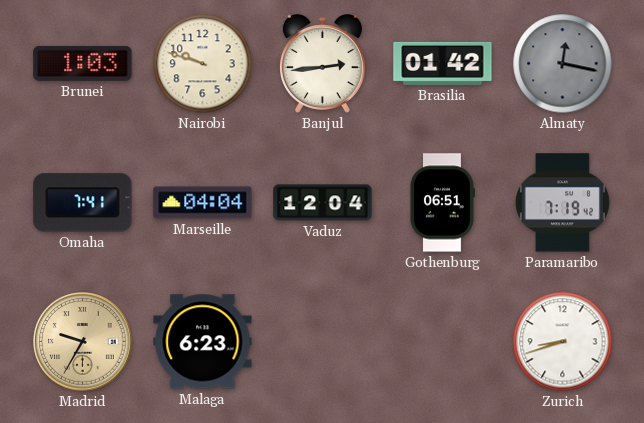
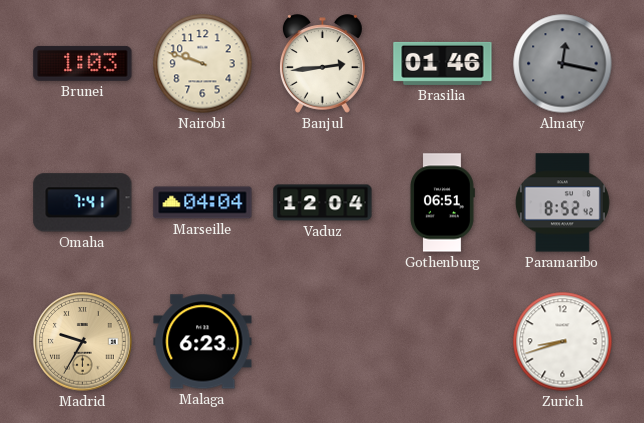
Brasilia: 01:42 -> 01:46
Paramaribo: 7:19 -> 8:52
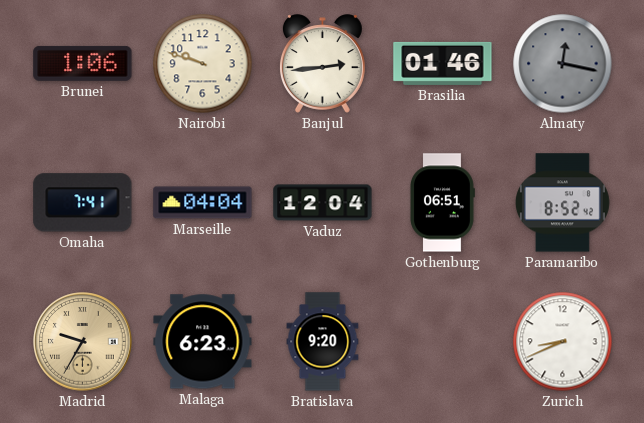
Brunei: 1:03 -> 1:06
Bratislava: none -> 9:20
Zurich: 8:42 -> 8:41
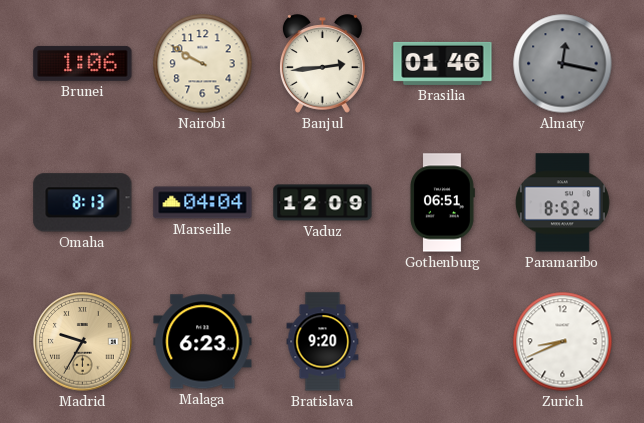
Nairobi: 9:48 -> 9:50
Omaha: 7:41 -> 8:13
Vaduz: 12:04 -> 12:09
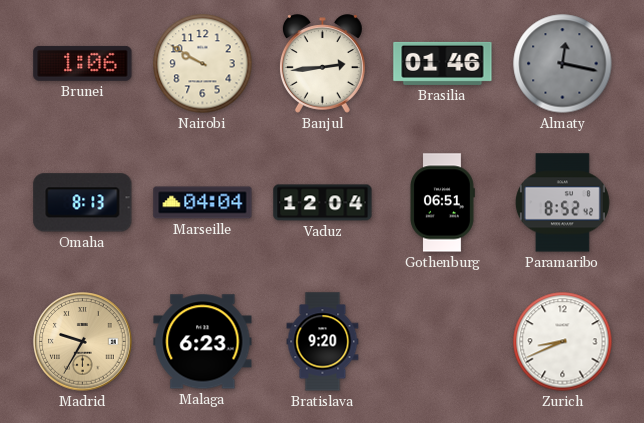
Vaduz: 12:09 -> 12:04
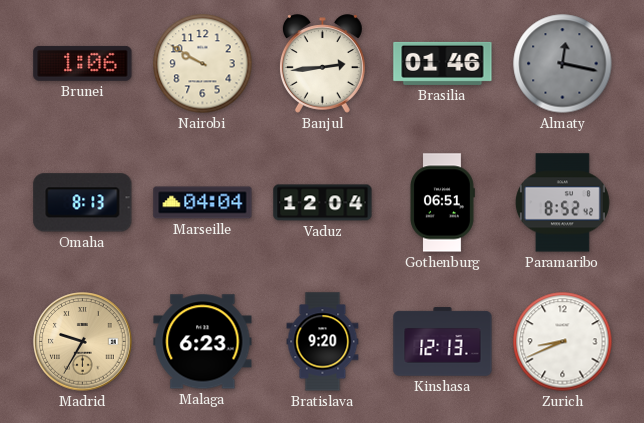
Kinshasa: none -> 12:13
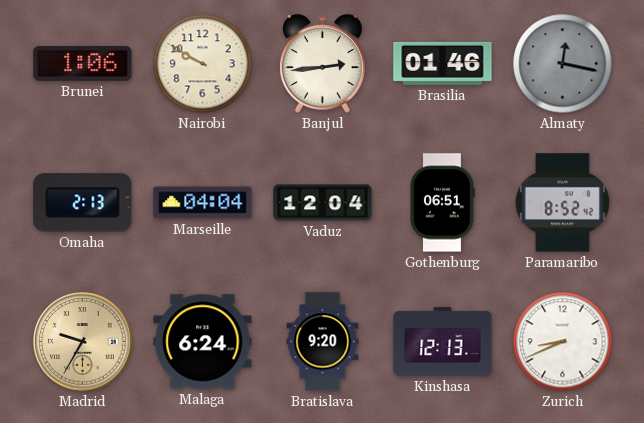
Omaha: 8:13 -> 2:13
Malaga: 6:23 -> 6:24
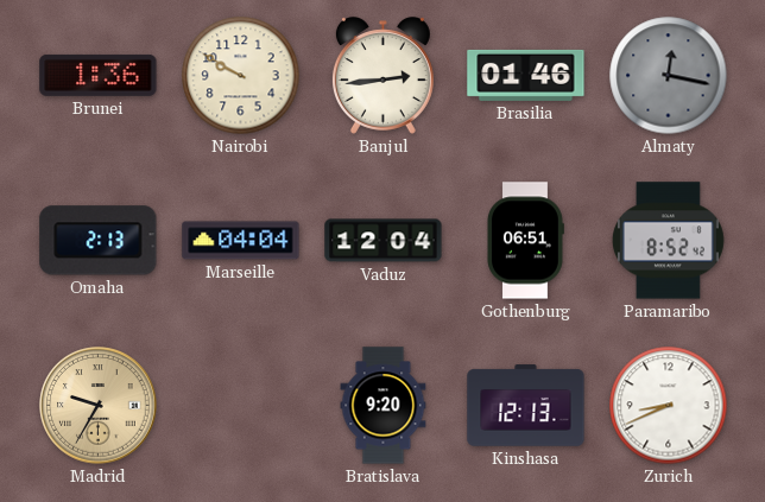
Brunei: 1:06 -> 1:36
Malaga: 6:24 -> none
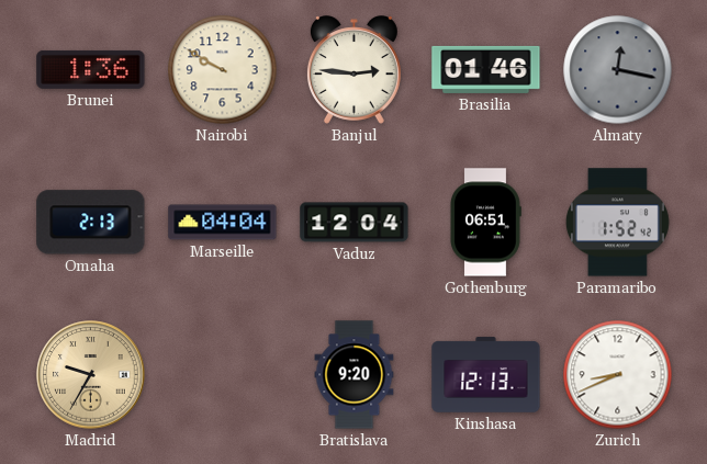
Banjul: 2:44 -> 2:46
Paramaribo: 8:52 -> 1:52
